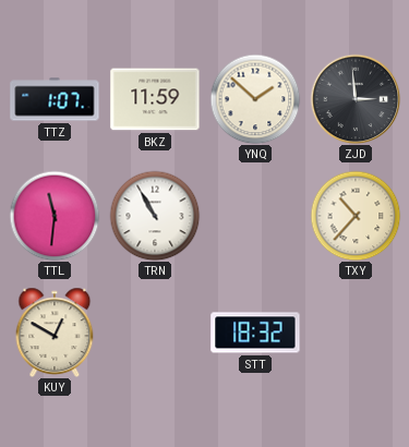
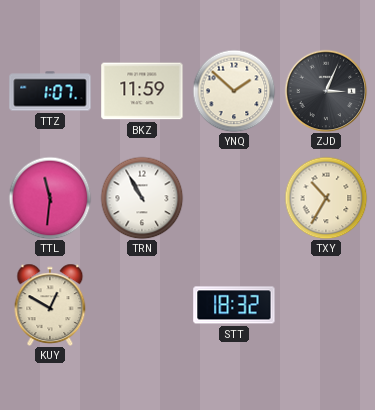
ZJD: 2:59 -> 3:04
TXY: 10:37 -> 10:35
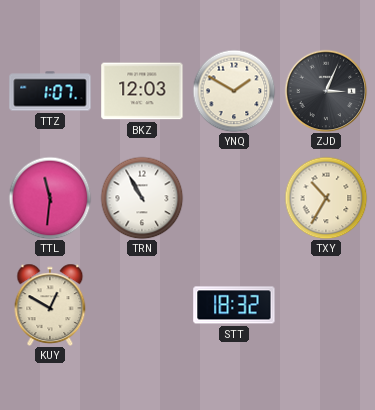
BKZ: 11:59 -> 12:03
YNQ: 1:52 -> 1:50
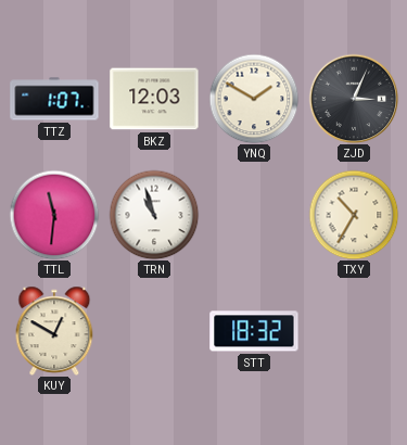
TRN: 10:55 -> 10:57
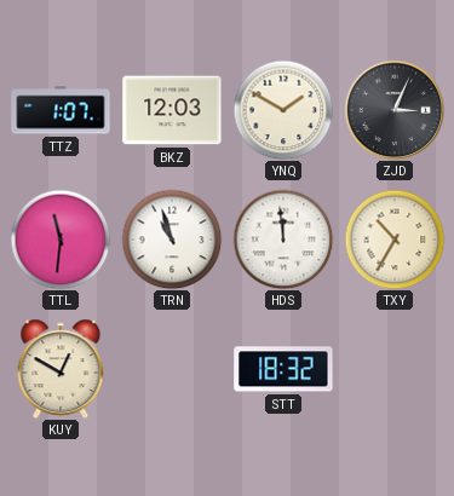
HDS: none -> 11:59
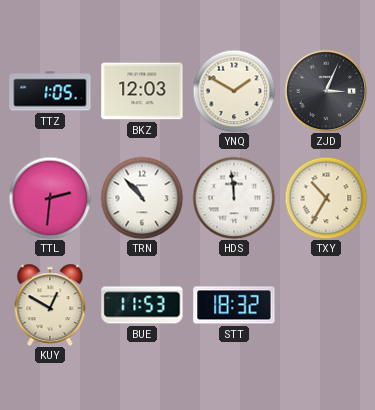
TTZ: 1:07 -> 1:05
TTL: 11:31 -> 2:31
TRN: 10:57 -> 10:53
BUE: none -> 11:53
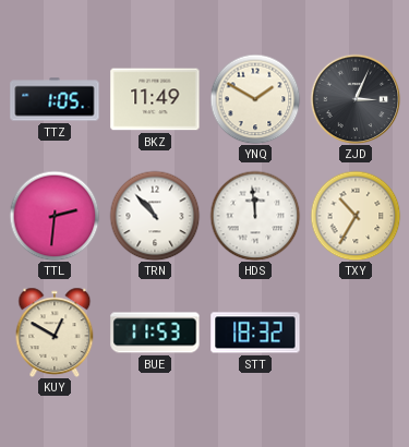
BKZ: 12:03 -> 11:49
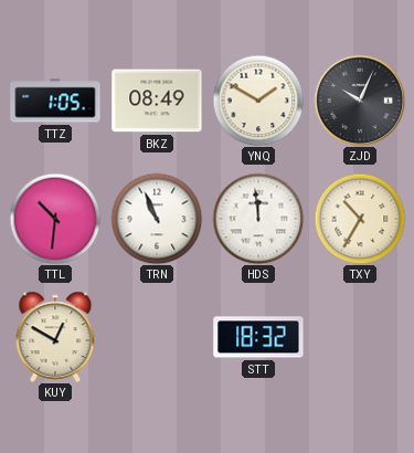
BKZ: 11:49 -> 08:49
ZJD: 3:04 -> 10:04
TTL: 2:31 -> 10:31
TRN: 10:53 -> 10:56
BUE: 11:53 -> none
